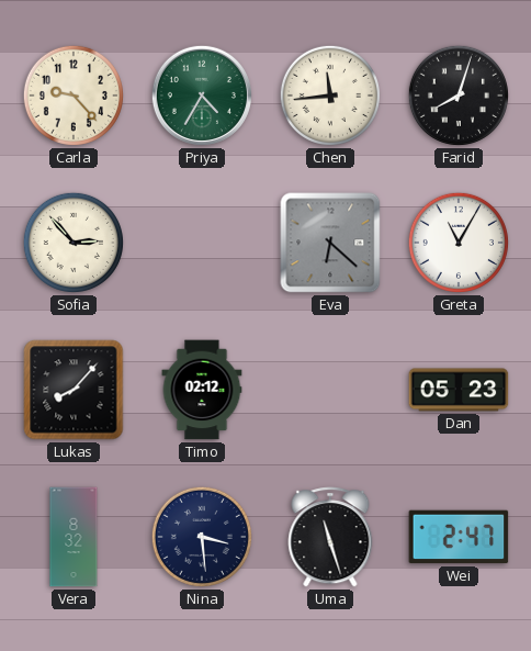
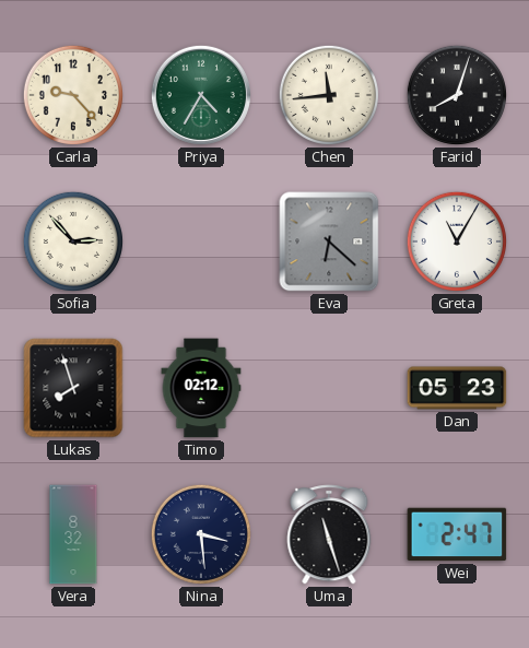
Lukas: 8:07 -> 7:57
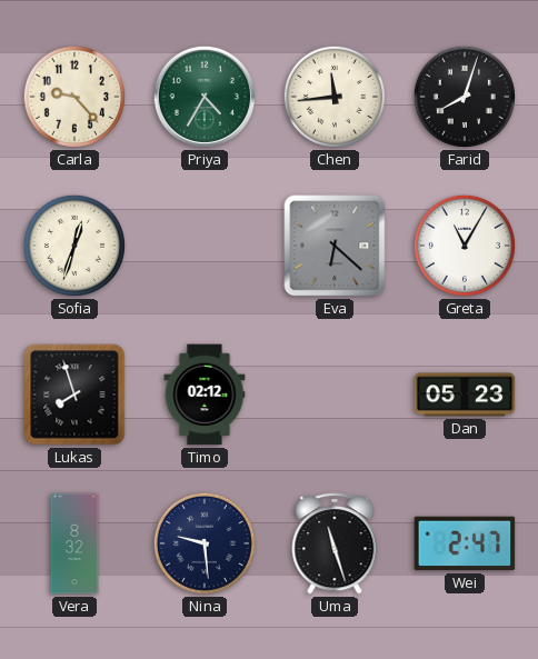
Sofia: 2:53 -> 12:33
Nina: 3:29 -> 9:29
